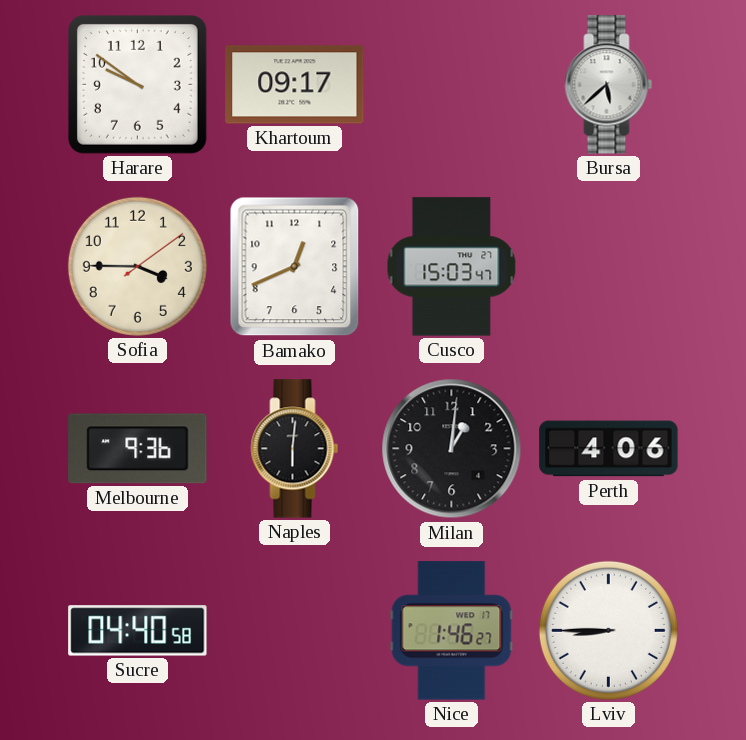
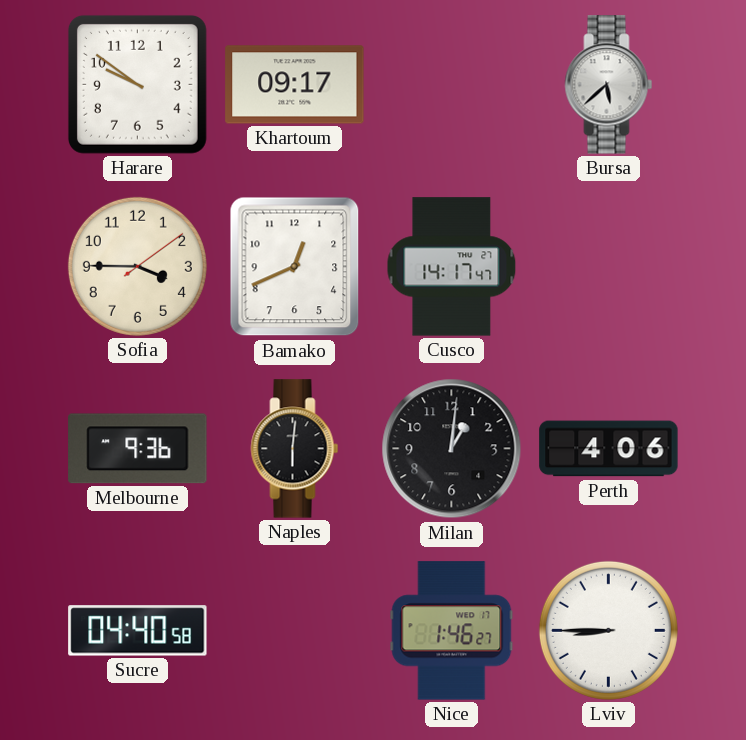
Cusco: 15:03 -> 14:17
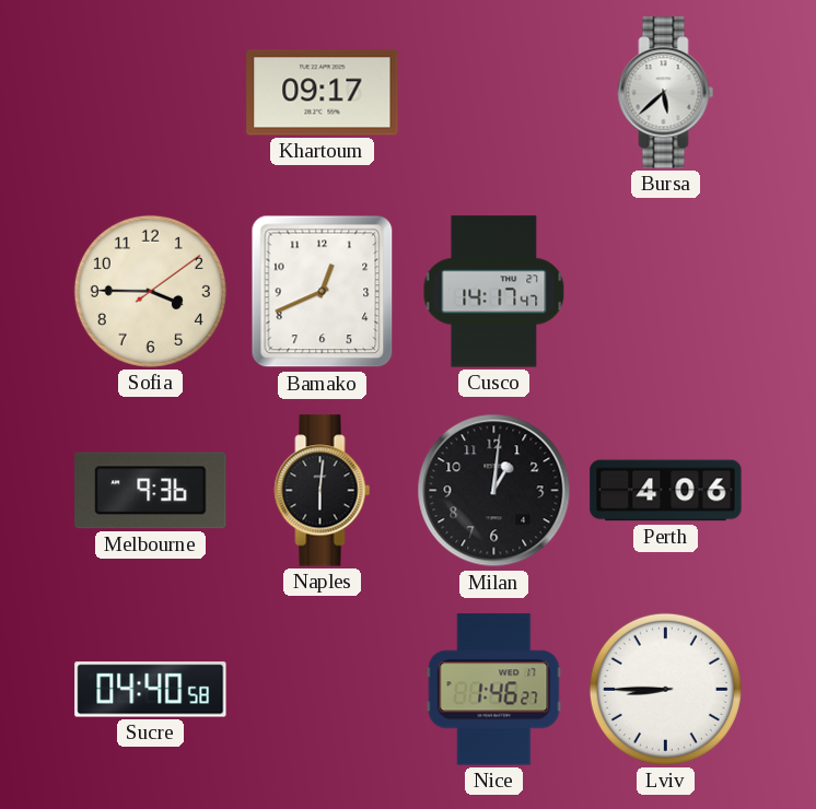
Harare: 9:51 -> none
